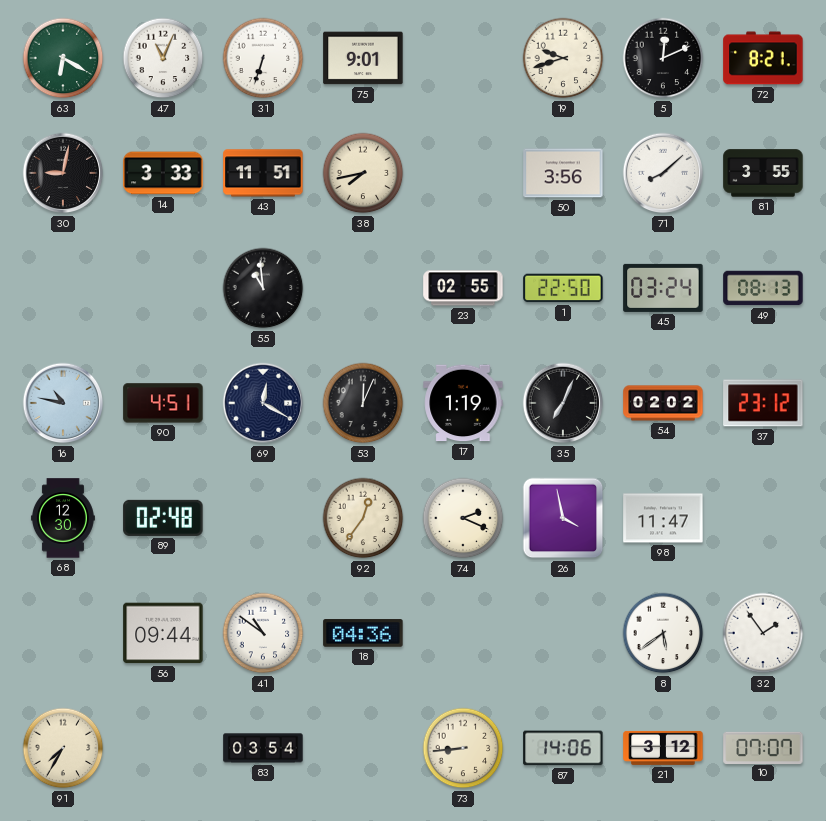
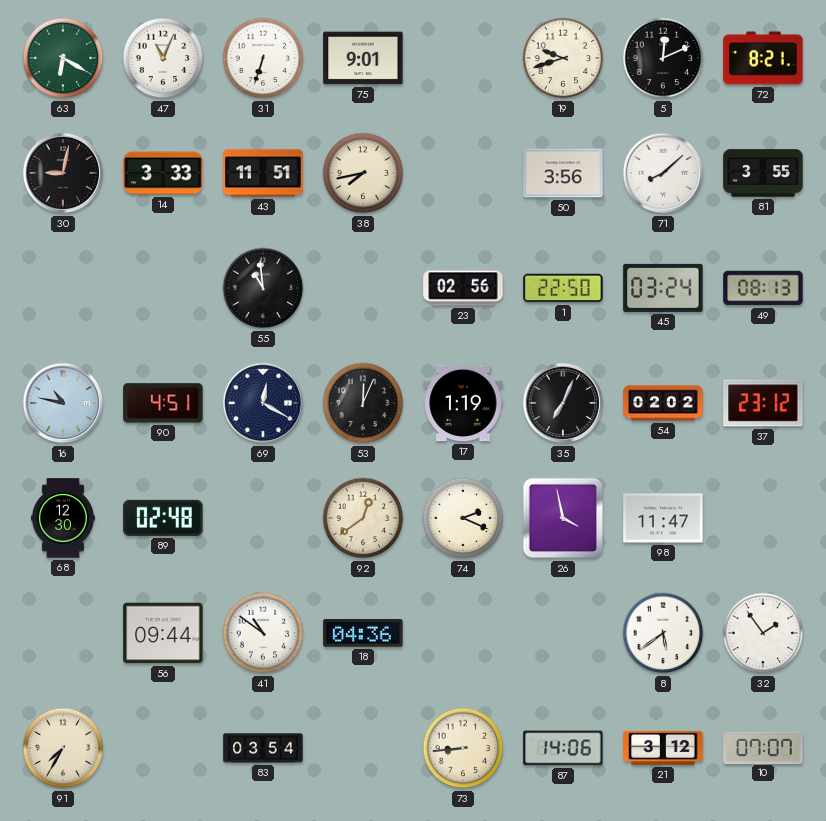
23: 02:55 -> 02:56
92: 12:36 -> 12:39
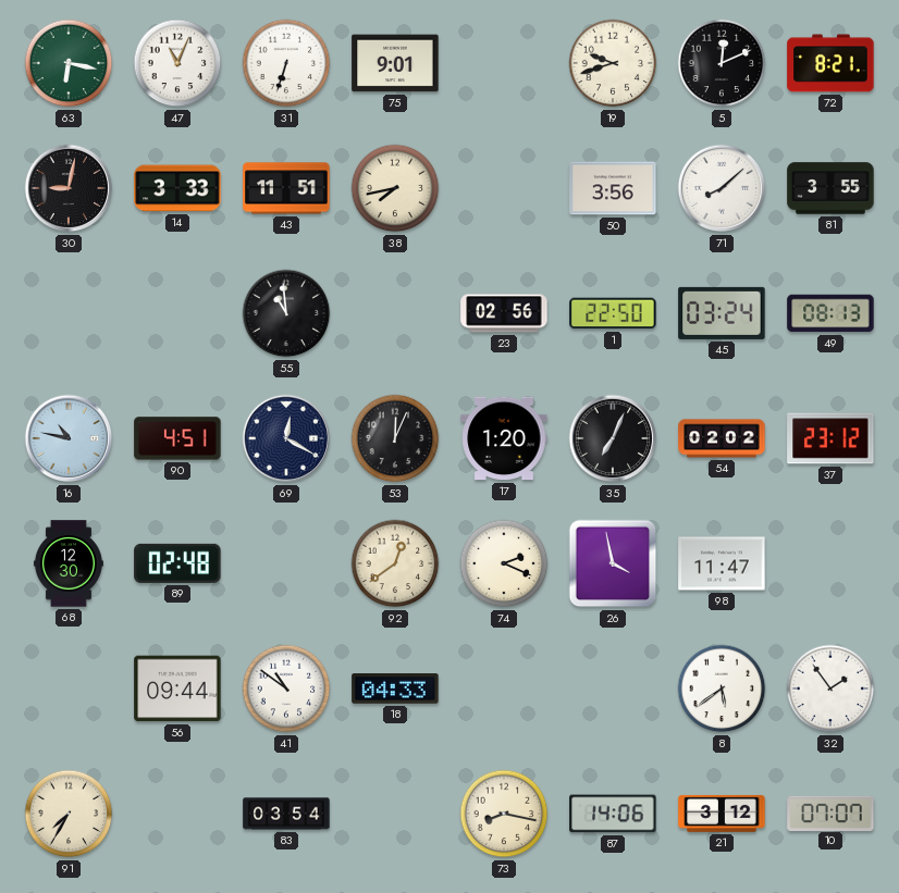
63: 6:20 -> 6:17
17: 1:19 -> 1:20
18: 04:36 -> 04:33
73: 8:44 -> 8:17
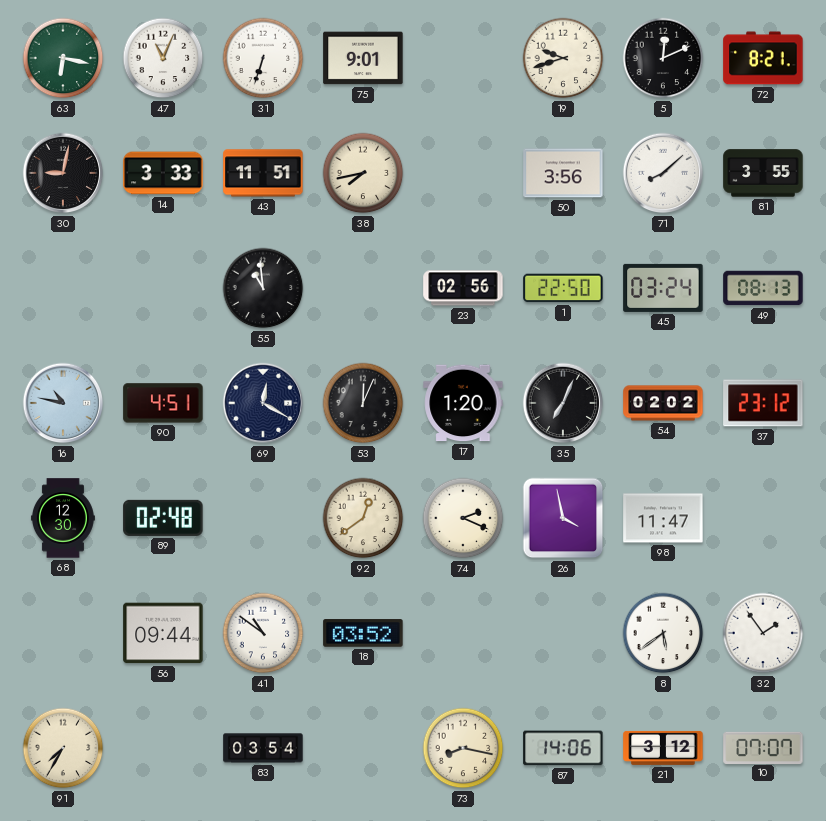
18: 04:33 -> 03:52
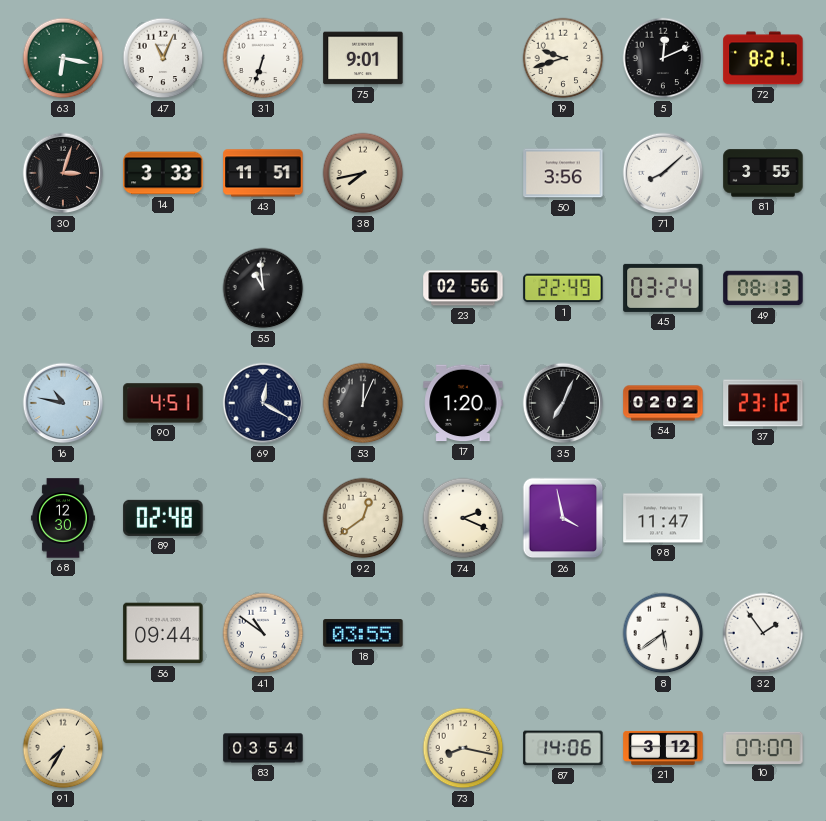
30: 9:02 -> 3:03
1: 22:50 -> 22:49
18: 03:52 -> 03:55
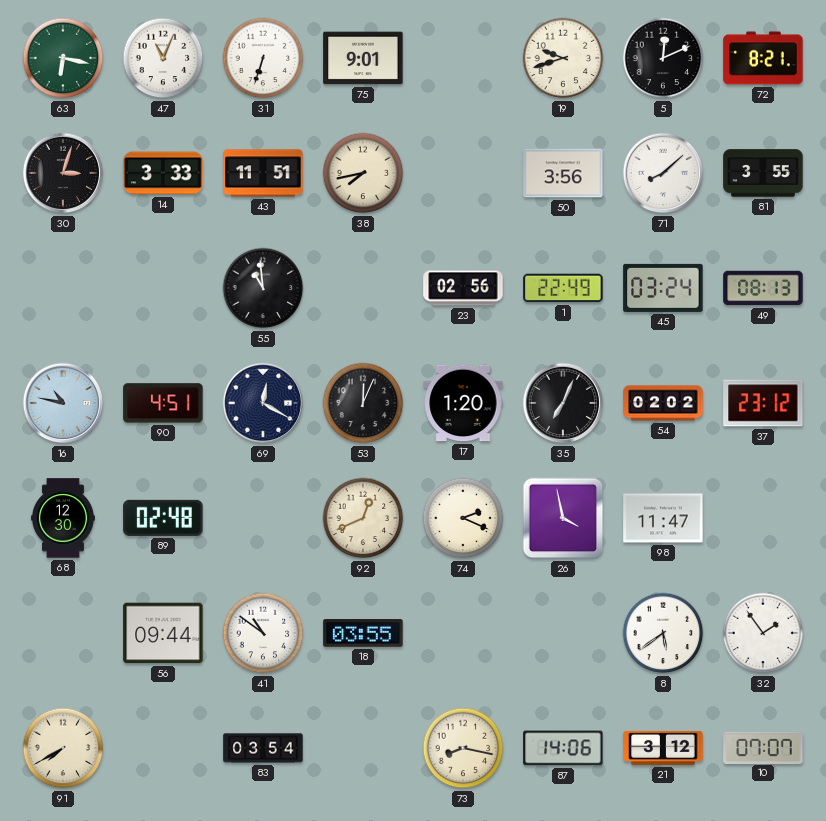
92: 12:39 -> 12:41
91: 7:35 -> 7:40
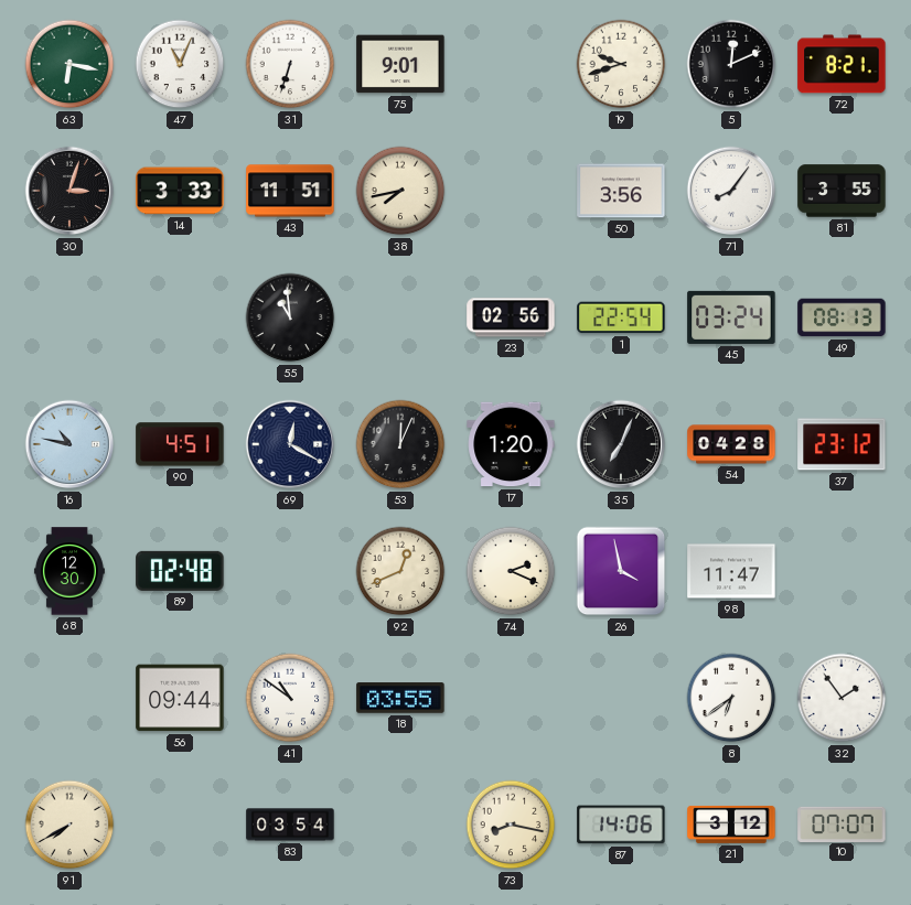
71: 8:08 -> 8:06
1: 22:49 -> 22:54
54: 02:02 -> 04:28
8: 5:39 -> 6:39
